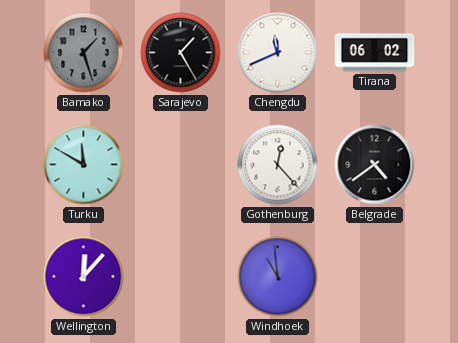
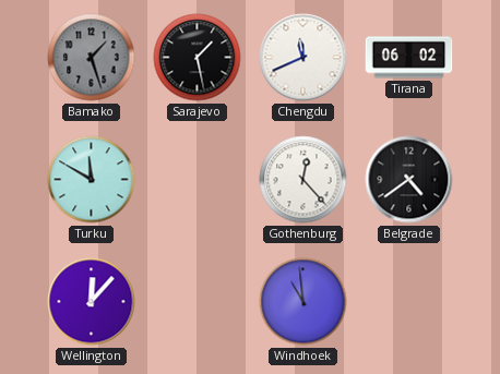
Sarajevo: 1:25 -> 1:28
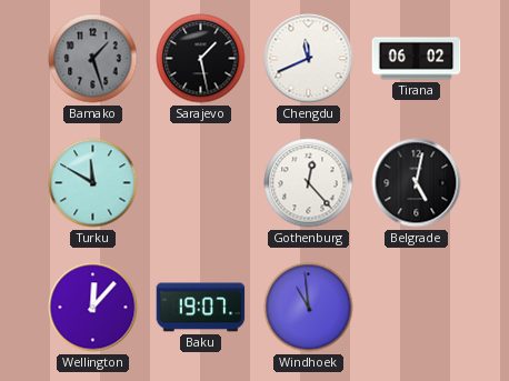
Belgrade: 4:39 -> 5:02
Baku: none -> 19:07
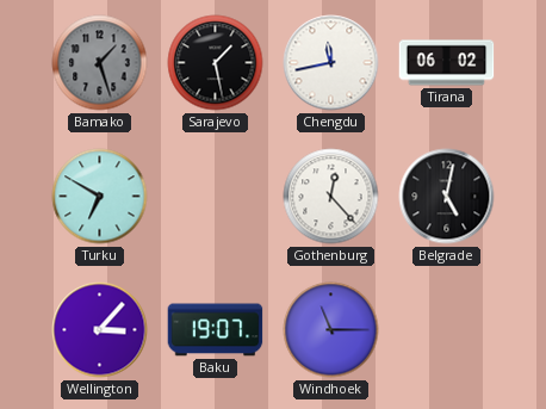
Chengdu: 11:41 -> 11:43
Turku: 11:50 -> 6:50
Wellington: 12:07 -> 3:07
Windhoek: 10:59 -> 11:15
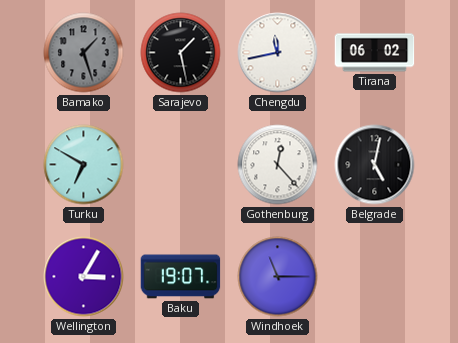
Wellington: 3:07 -> 3:05
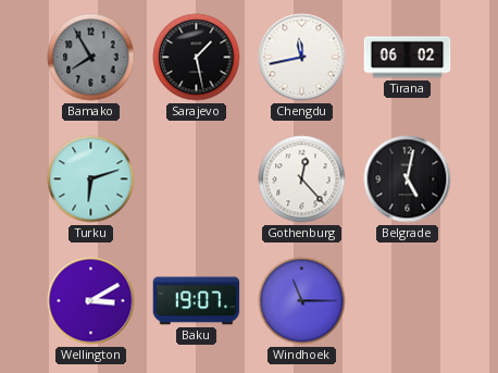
Bamako: 1:27 -> 7:55
Turku: 6:50 -> 6:12
Wellington: 3:05 -> 3:10
